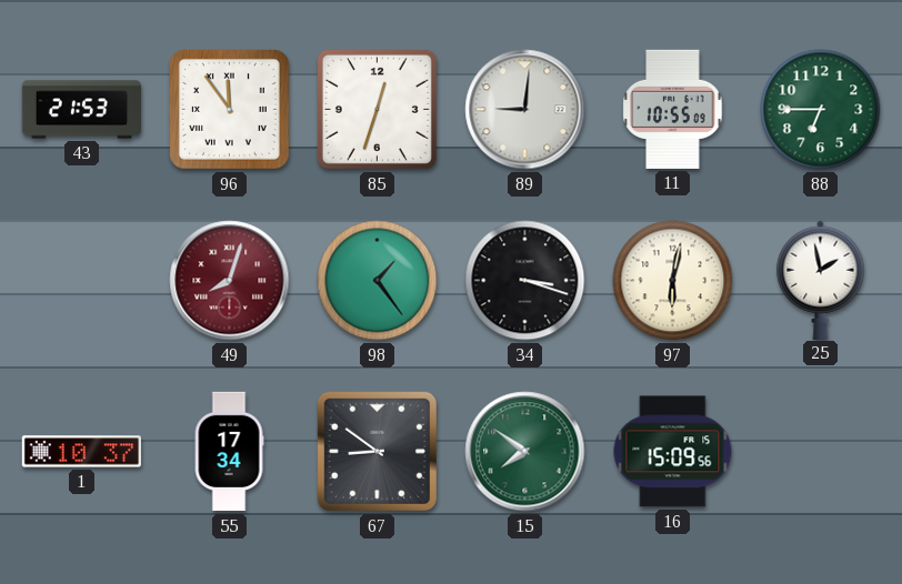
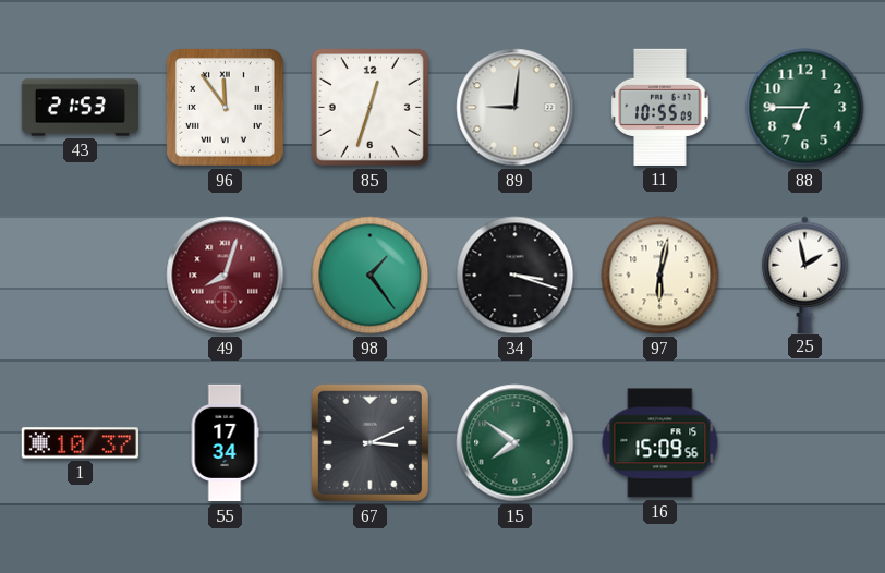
67: 8:51 -> 3:11
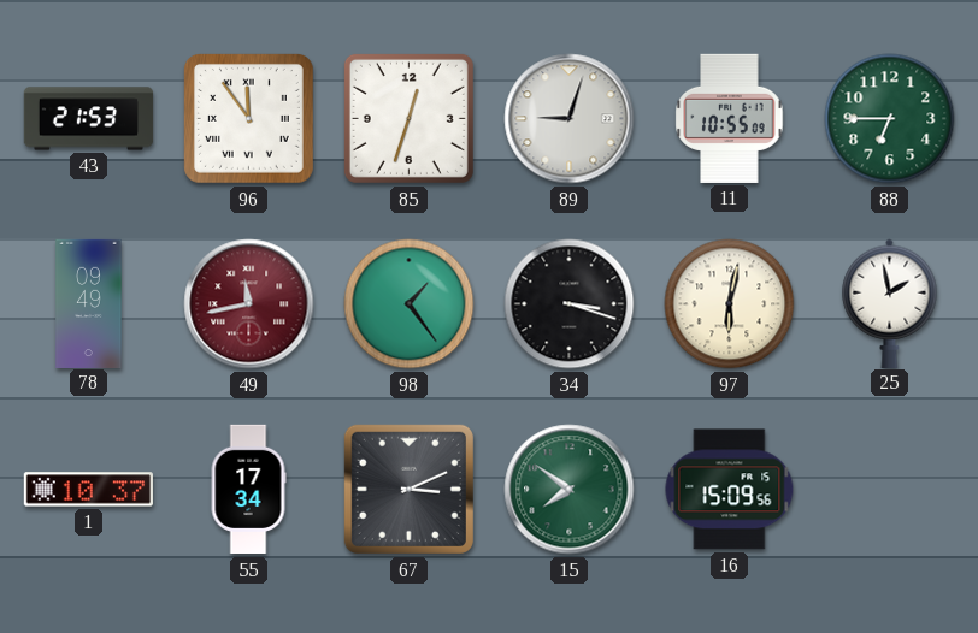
89: 9:01 -> 9:03
78: none -> 09:49
49: 8:03 -> 11:43
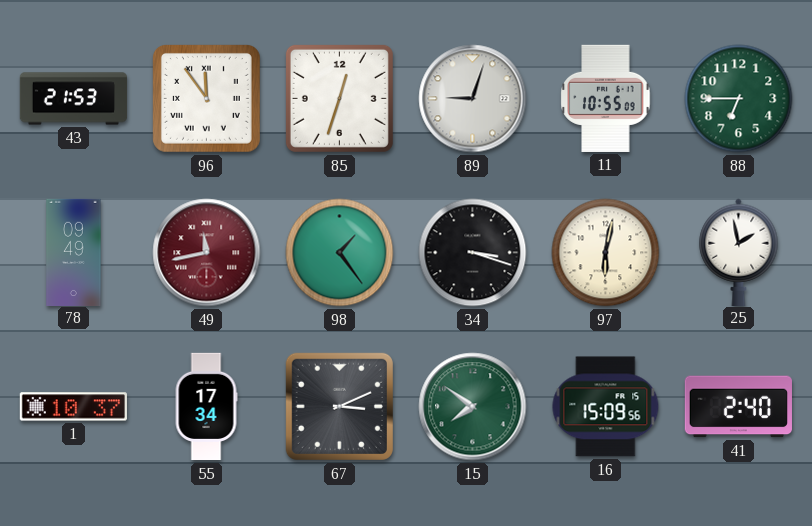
41: none -> 2:40
